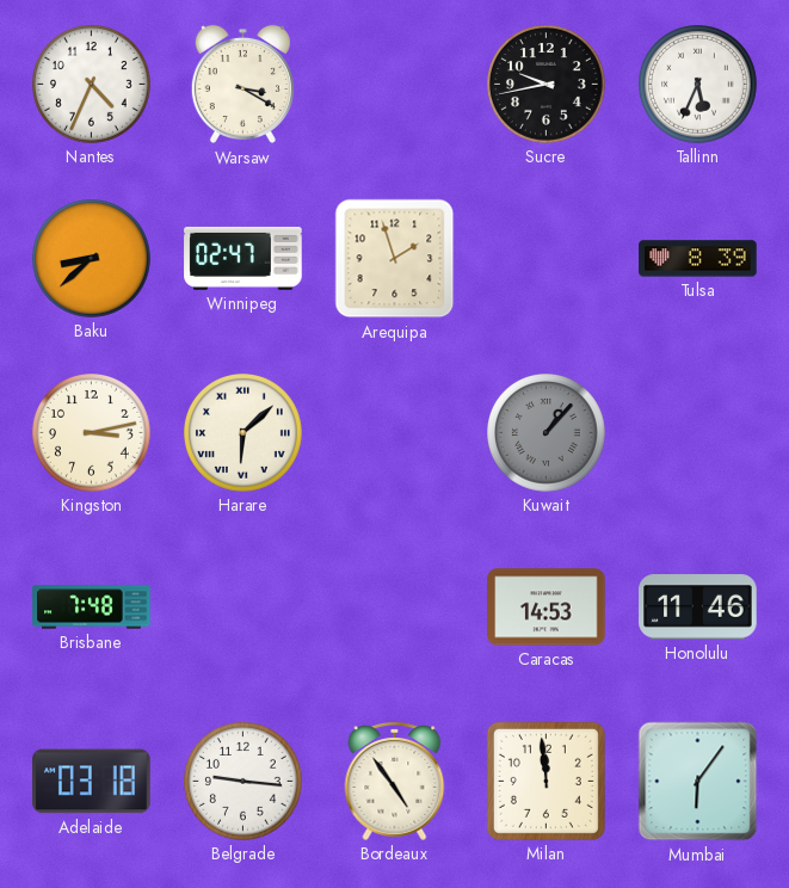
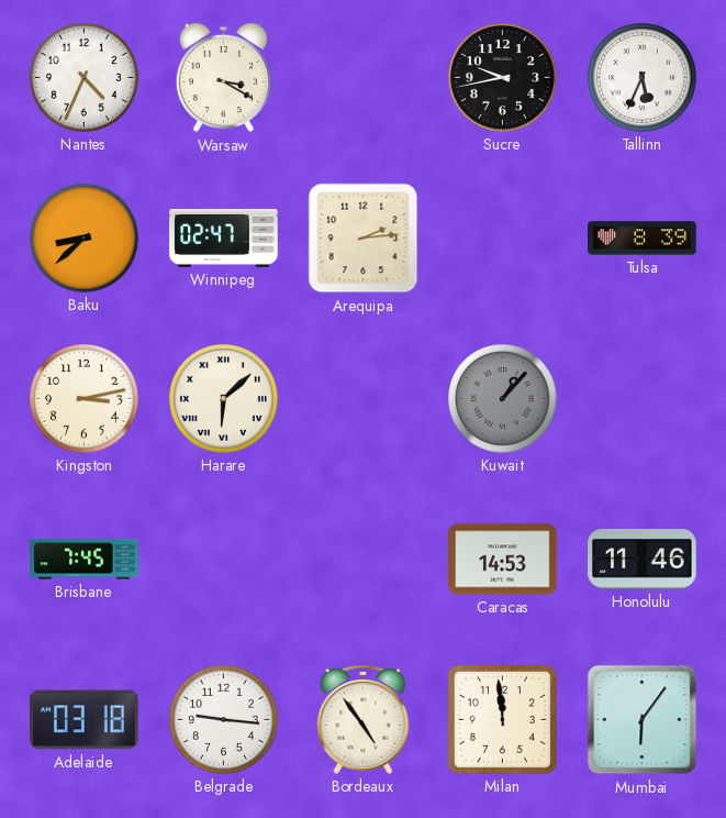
Arequipa: 1:57 -> 2:14
Brisbane: 7:48 -> 7:45
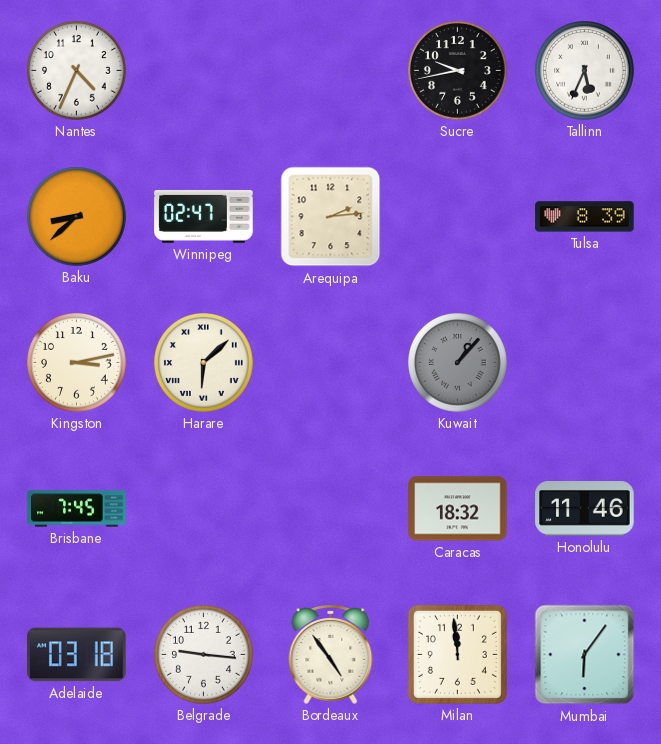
Warsaw: 3:20 -> none
Caracas: 14:53 -> 18:32
